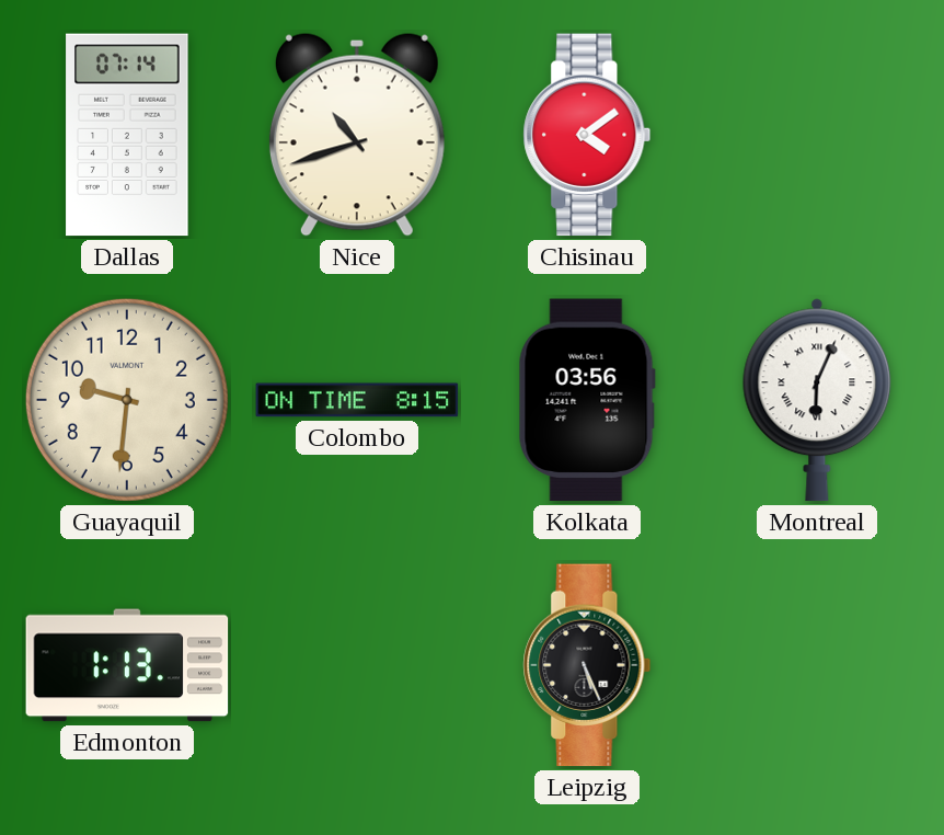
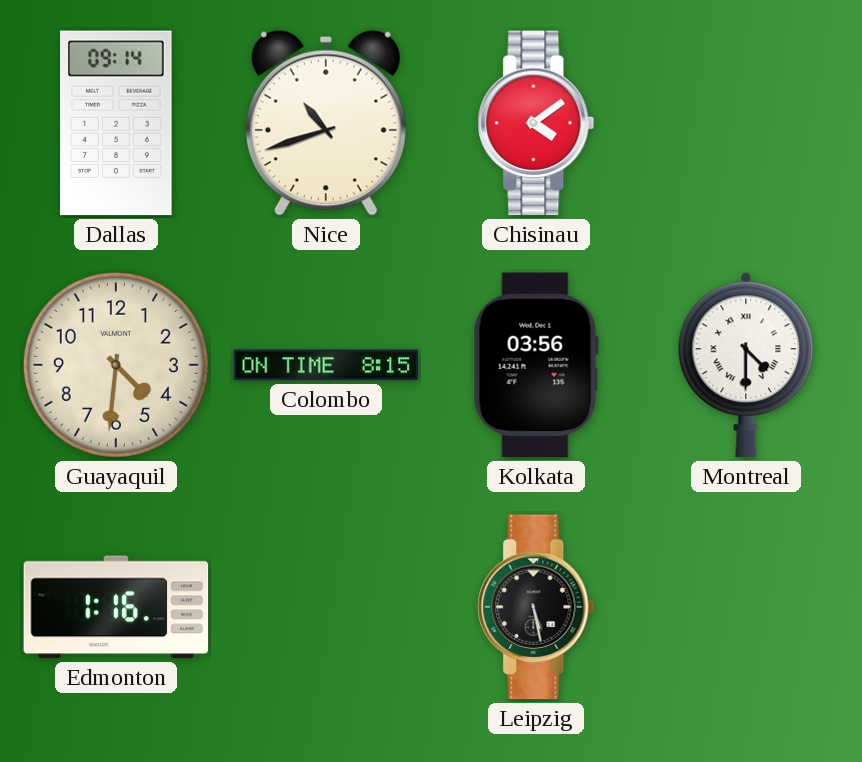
Dallas: 07:14 -> 09:14
Guayaquil: 9:31 -> 4:31
Montreal: 6:04 -> 4:30
Edmonton: 1:13 -> 1:16
Leipzig: 5:26 -> 5:28
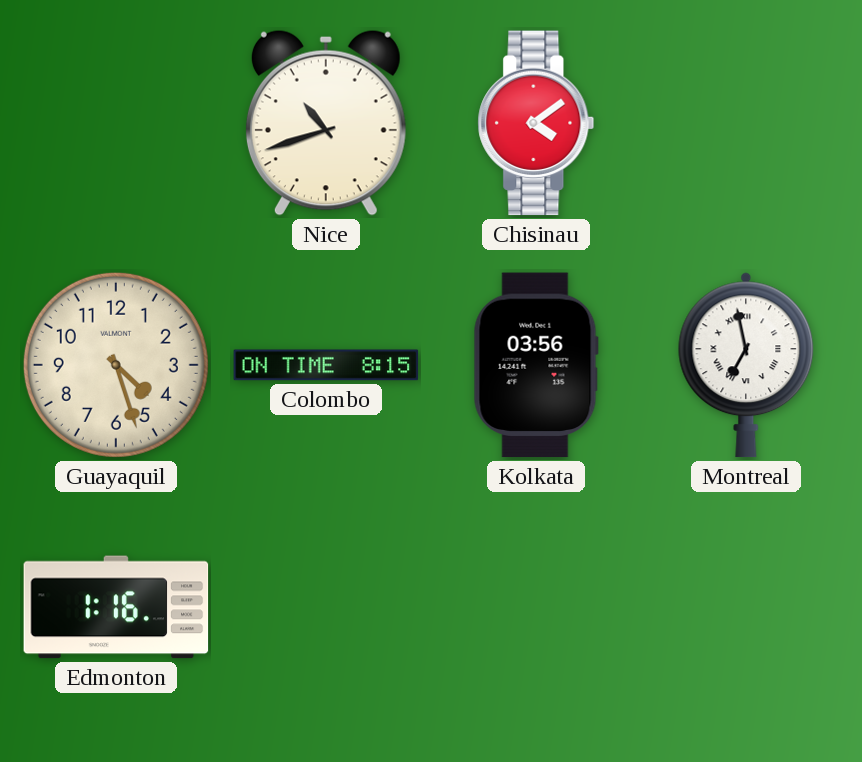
Dallas: 09:14 -> none
Guayaquil: 4:31 -> 4:27
Montreal: 4:30 -> 6:58
Leipzig: 5:28 -> none
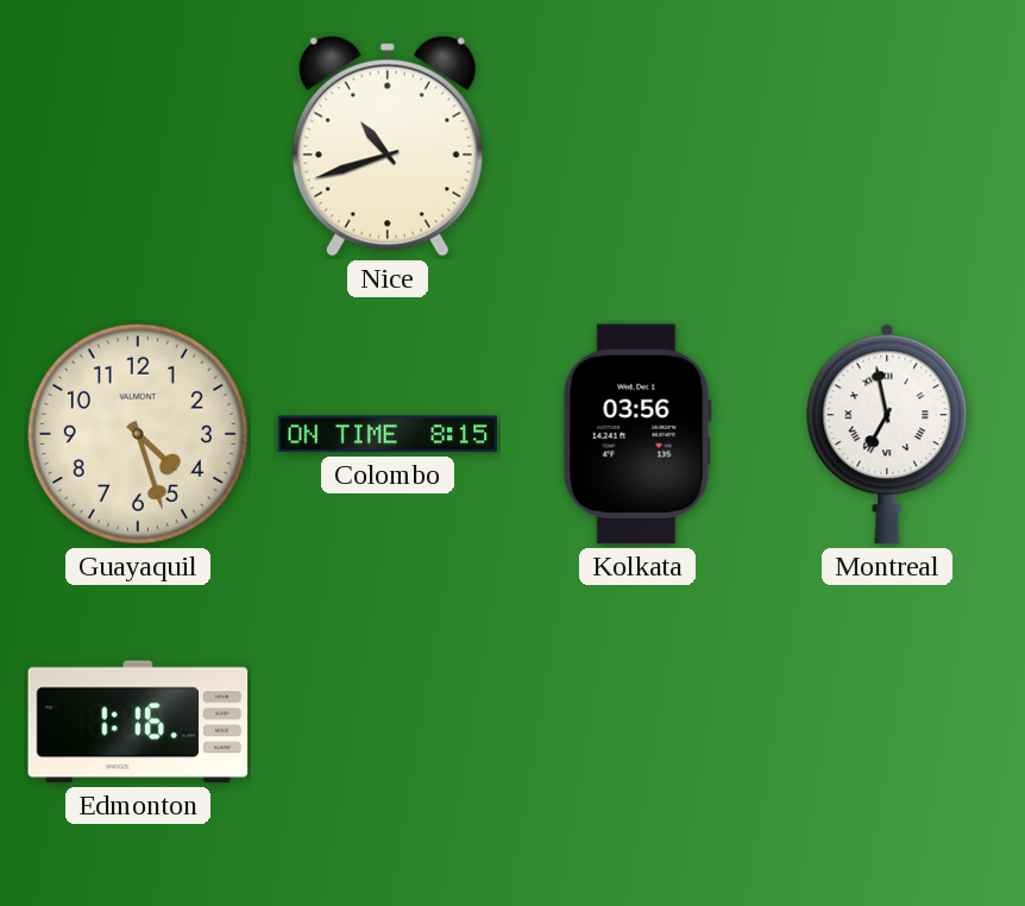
Chisinau: 4:09 -> none
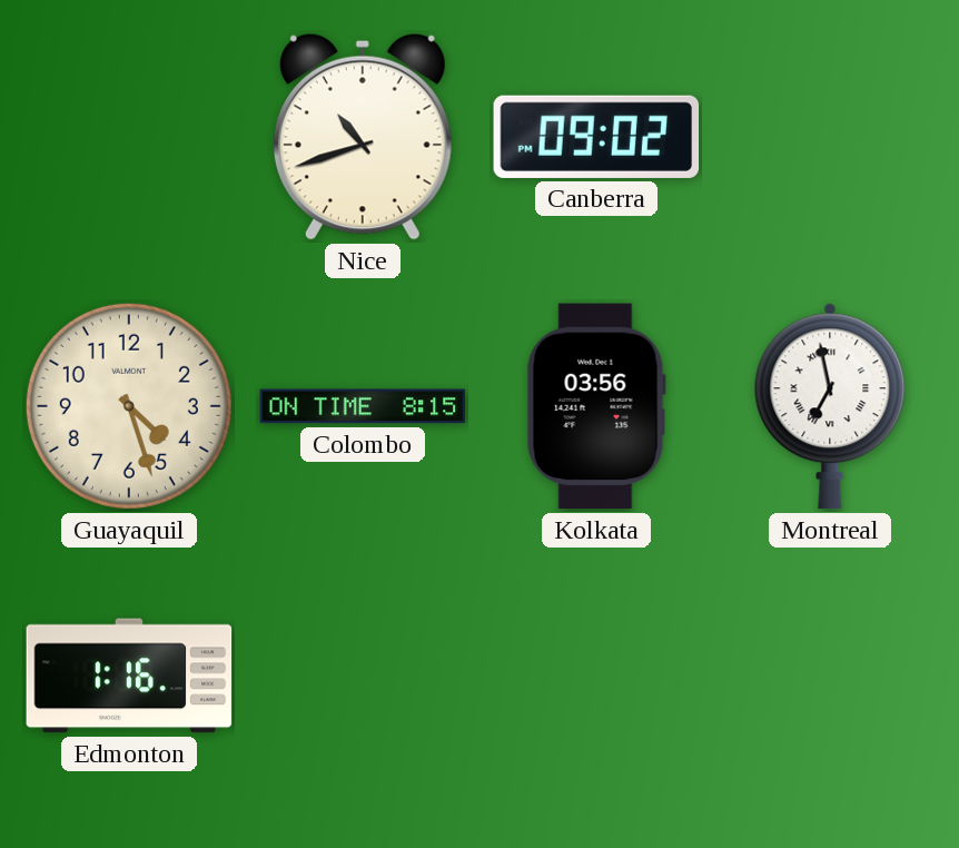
Canberra: none -> 09:02
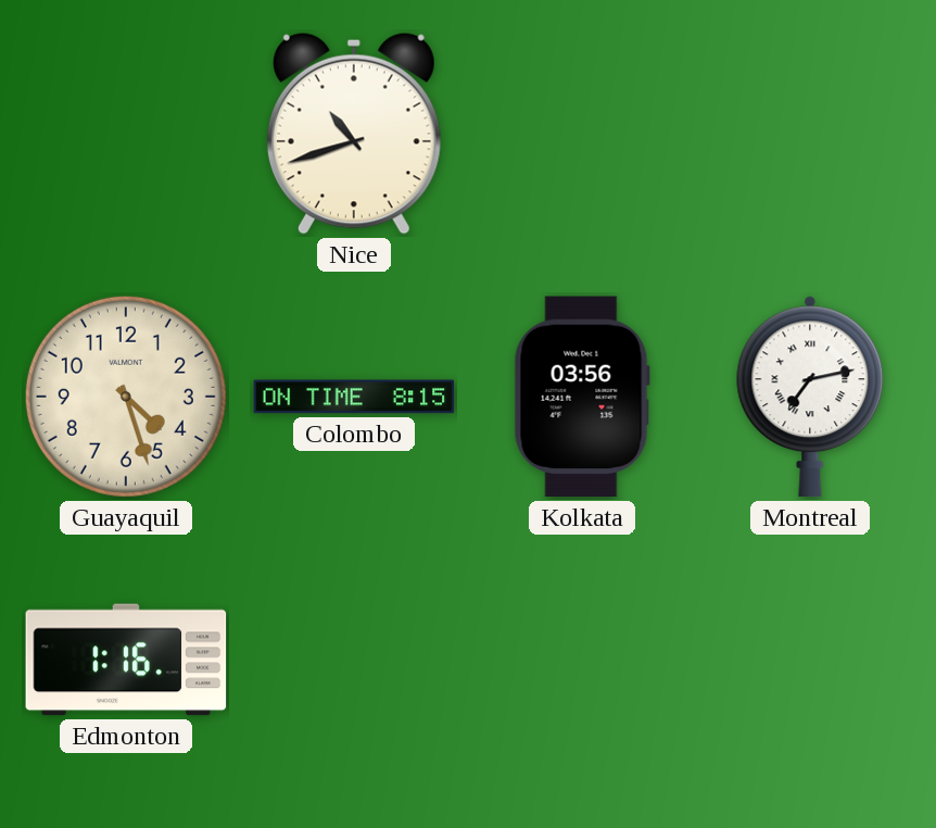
Canberra: 09:02 -> none
Montreal: 6:58 -> 7:13
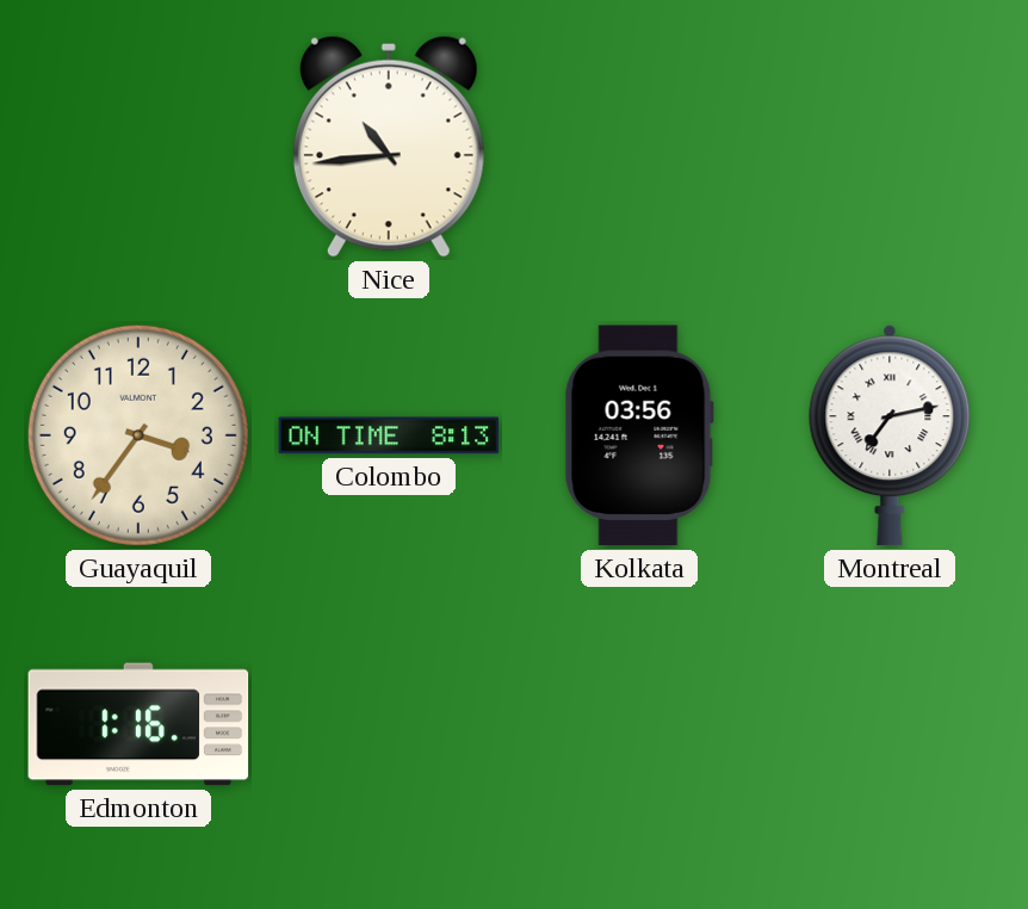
Nice: 10:42 -> 10:44
Guayaquil: 4:27 -> 3:36
Colombo: 8:15 -> 8:13
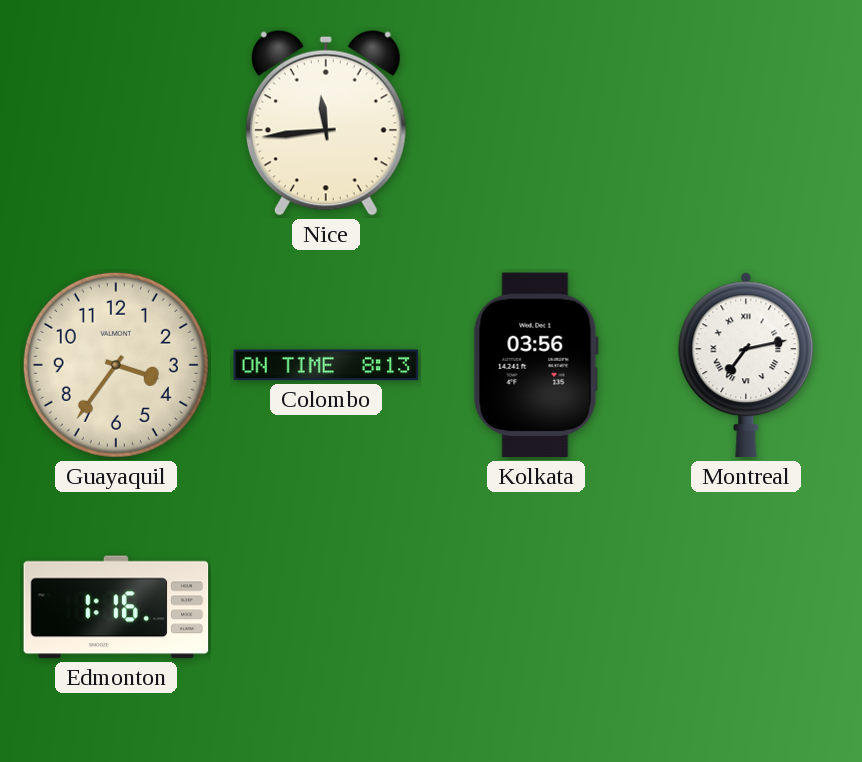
Nice: 10:44 -> 11:44
